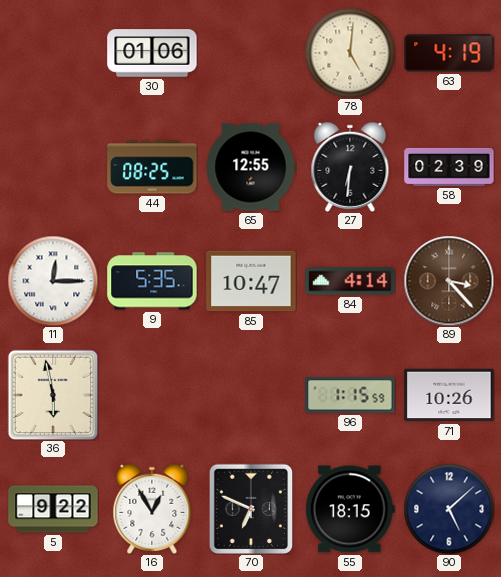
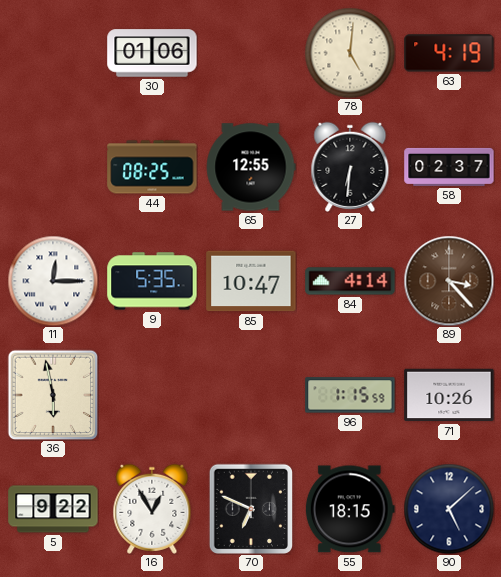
58: 02:39 -> 02:37
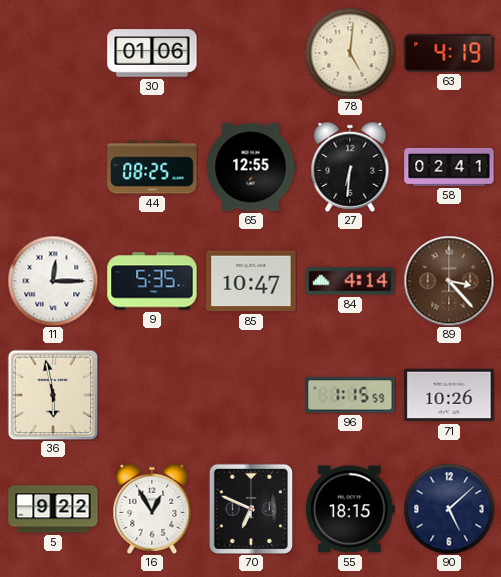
58: 02:37 -> 02:41
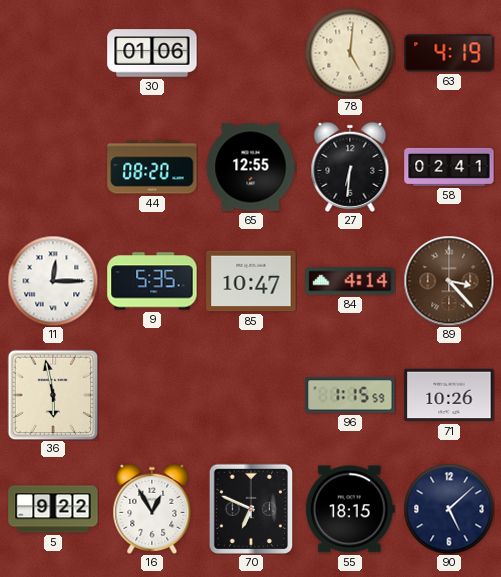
44: 08:25 -> 08:20
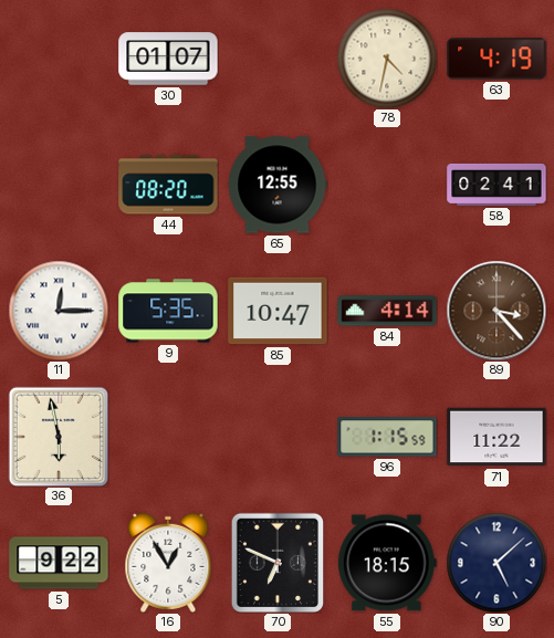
30: 01:06 -> 01:07
78: 5:01 -> 4:32
27: 6:31 -> none
71: 10:26 -> 11:22
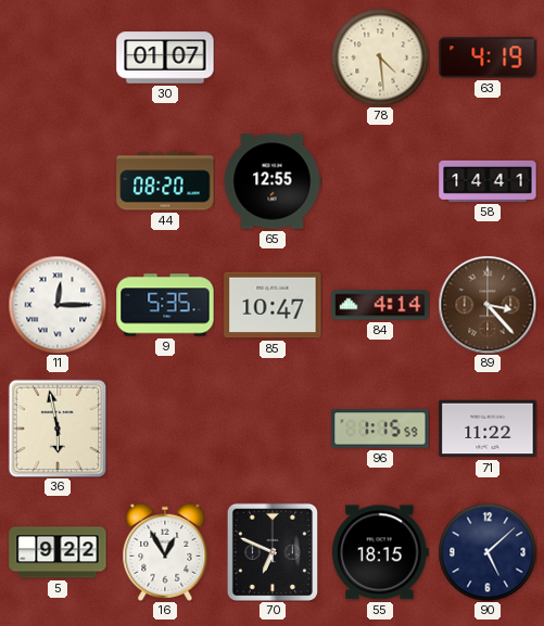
78: 4:32 -> 4:29
58: 02:41 -> 14:41
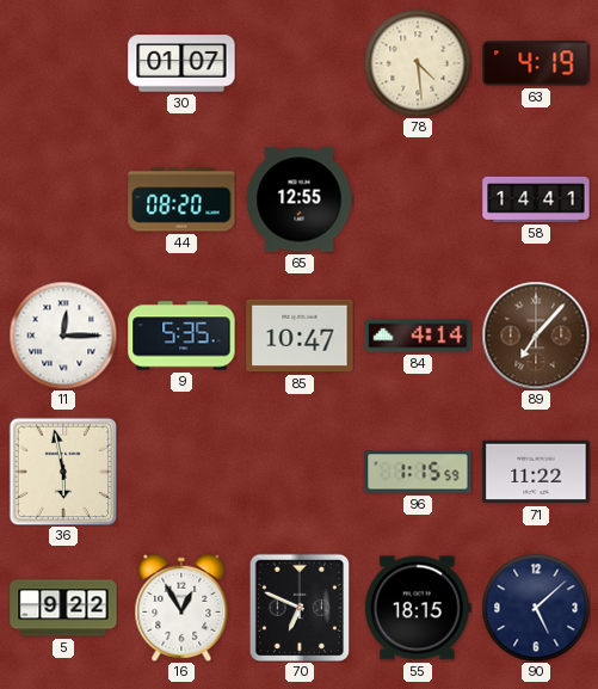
89: 3:23 -> 7:07
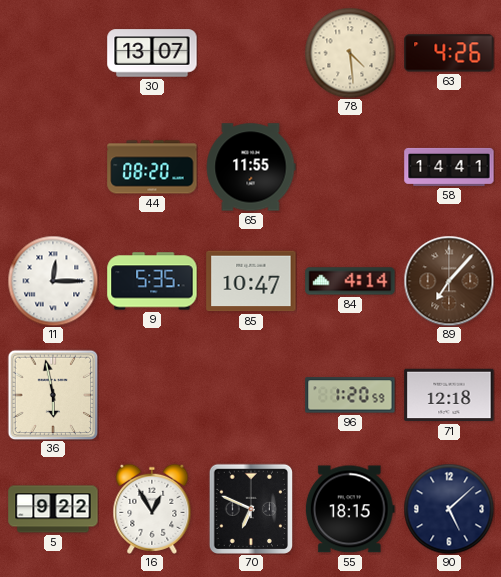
30: 01:07 -> 13:07
63: 4:19 -> 4:26
65: 12:55 -> 11:55
96: 1:15 -> 1:20
71: 11:22 -> 12:18
